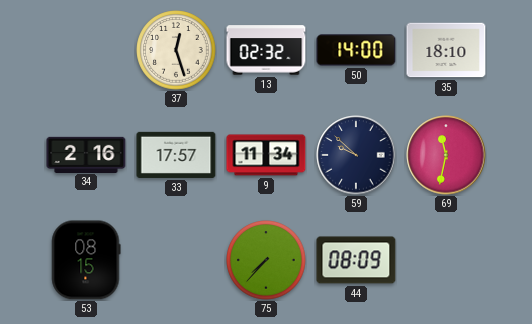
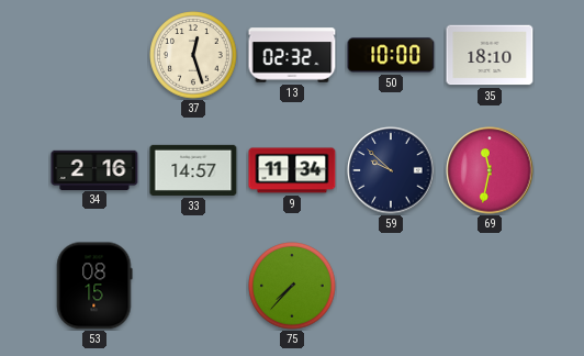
50: 14:00 -> 10:00
33: 17:57 -> 14:57
44: 08:09 -> none
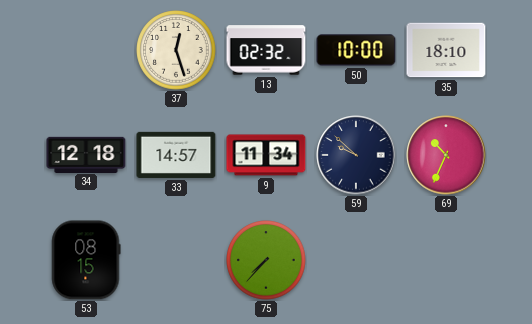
34: 2:16 -> 12:18
69: 11:32 -> 10:34
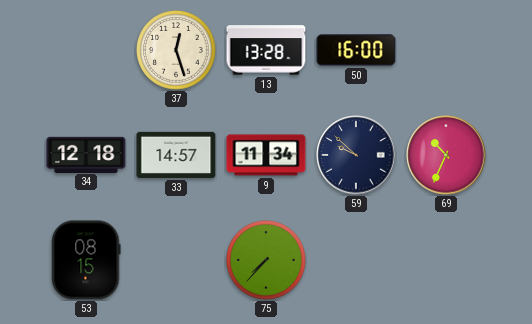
13: 02:32 -> 13:28
50: 10:00 -> 16:00
35: 18:10 -> none
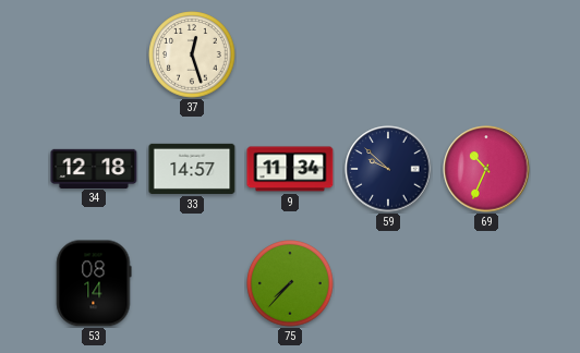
13: 13:28 -> none
50: 16:00 -> none
53: 08:15 -> 08:14
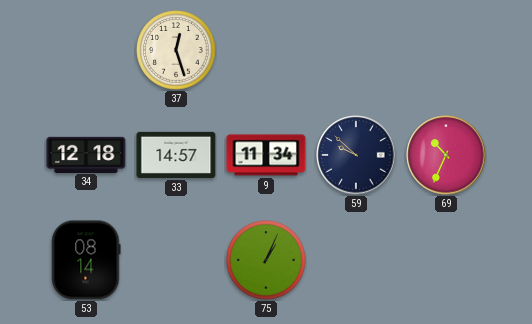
75: 7:37 -> 1:04
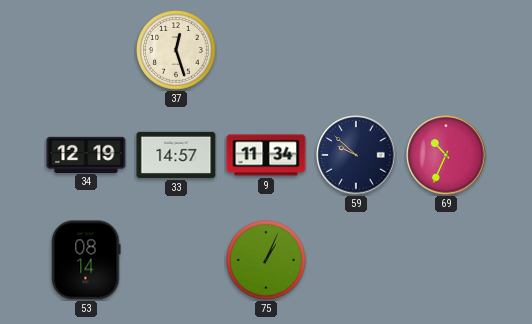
34: 12:18 -> 12:19
